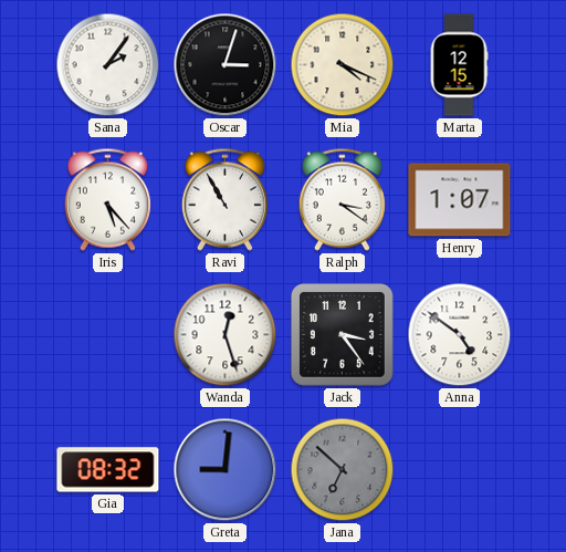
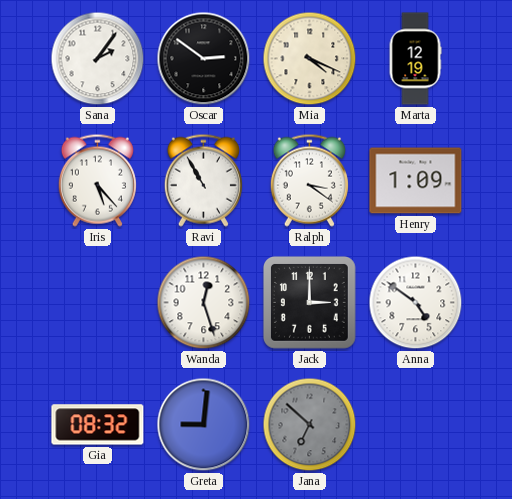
Oscar: 3:03 -> 2:51
Marta: 12:15 -> 12:19
Henry: 1:07 -> 1:09
Jack: 3:24 -> 3:00
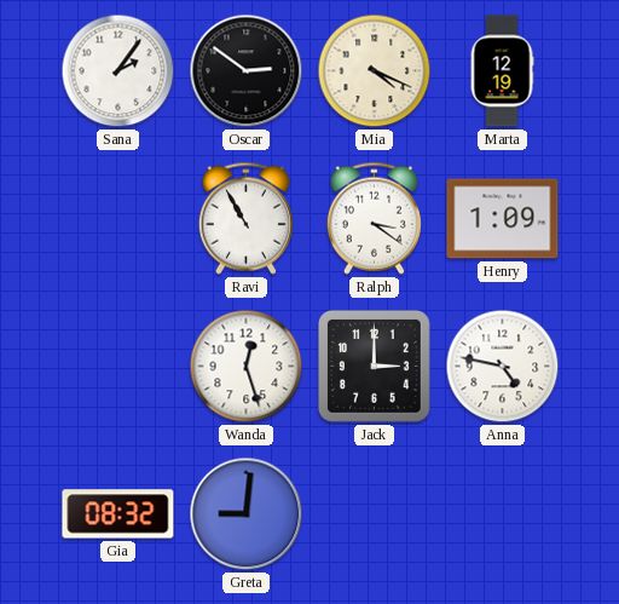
Iris: 5:23 -> none
Anna: 4:51 -> 4:47
Jana: 6:52 -> none
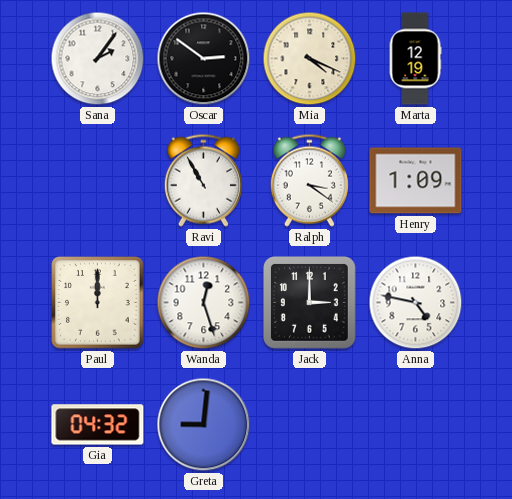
Paul: none -> 12:00
Gia: 08:32 -> 04:32
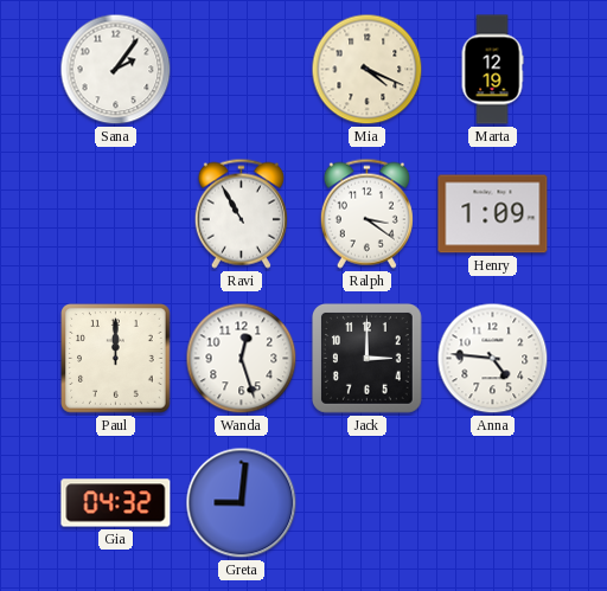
Oscar: 2:51 -> none
Anna: 4:47 -> 4:46
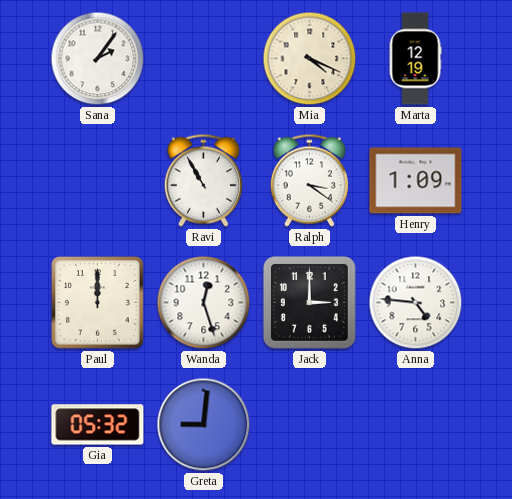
Gia: 04:32 -> 05:32
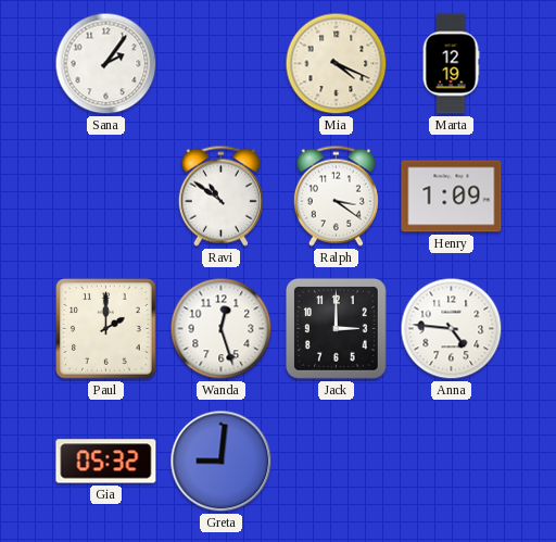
Ravi: 10:55 -> 10:51
Paul: 12:00 -> 2:00
